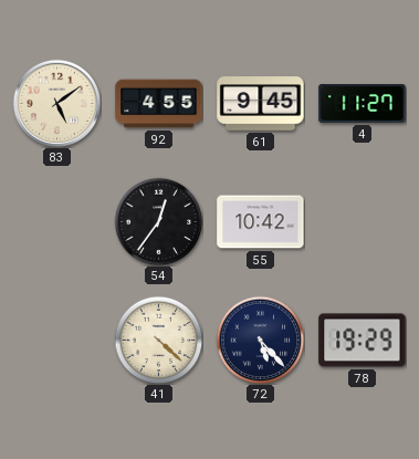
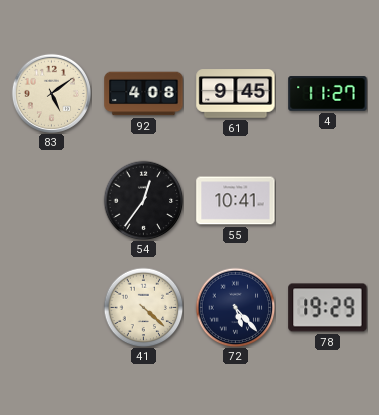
92: 4:55 -> 4:08
55: 10:42 -> 10:41
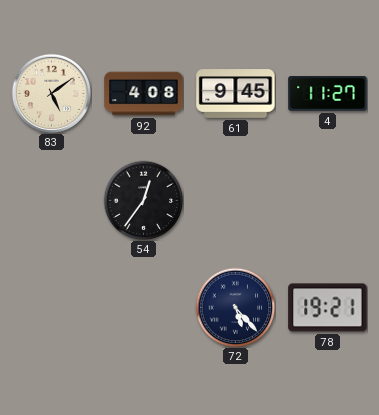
55: 10:41 -> none
41: 4:22 -> none
78: 19:29 -> 19:21
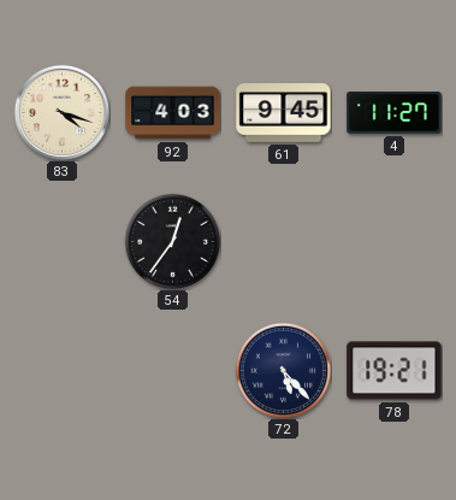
83: 5:09 -> 4:18
92: 4:08 -> 4:03
